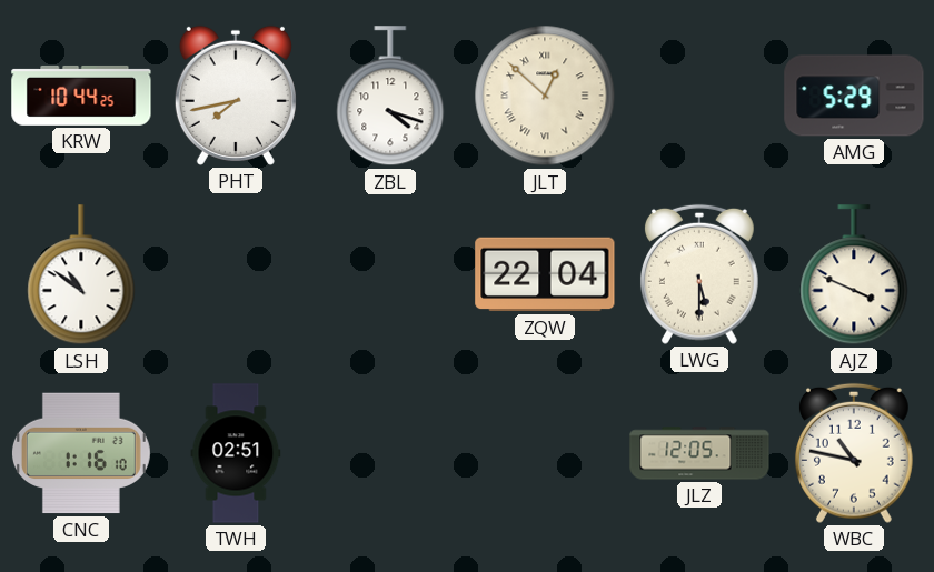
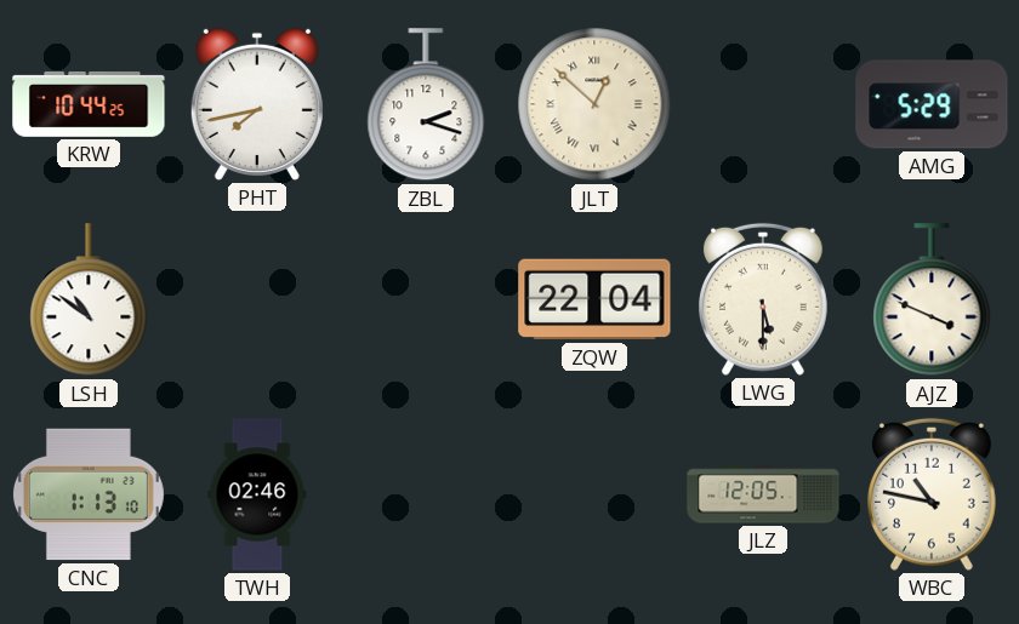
ZBL: 4:18 -> 2:18
CNC: 1:16 -> 1:13
TWH: 02:51 -> 02:46
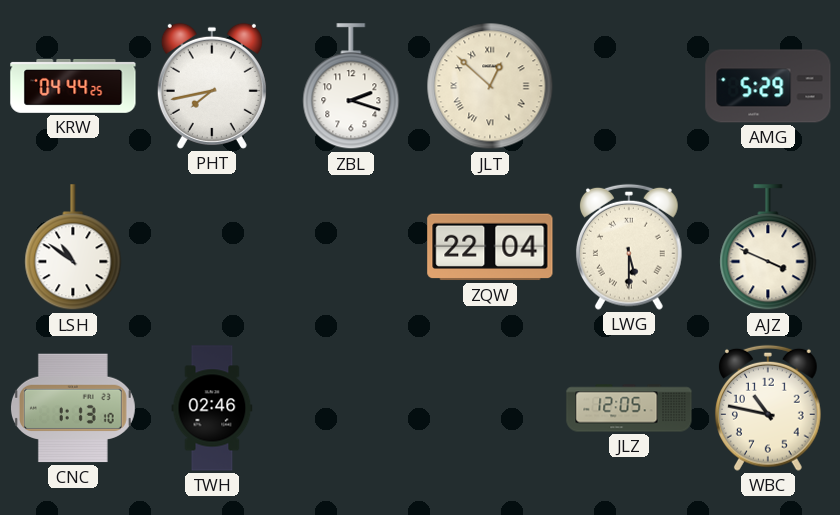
KRW: 10:44 -> 04:44
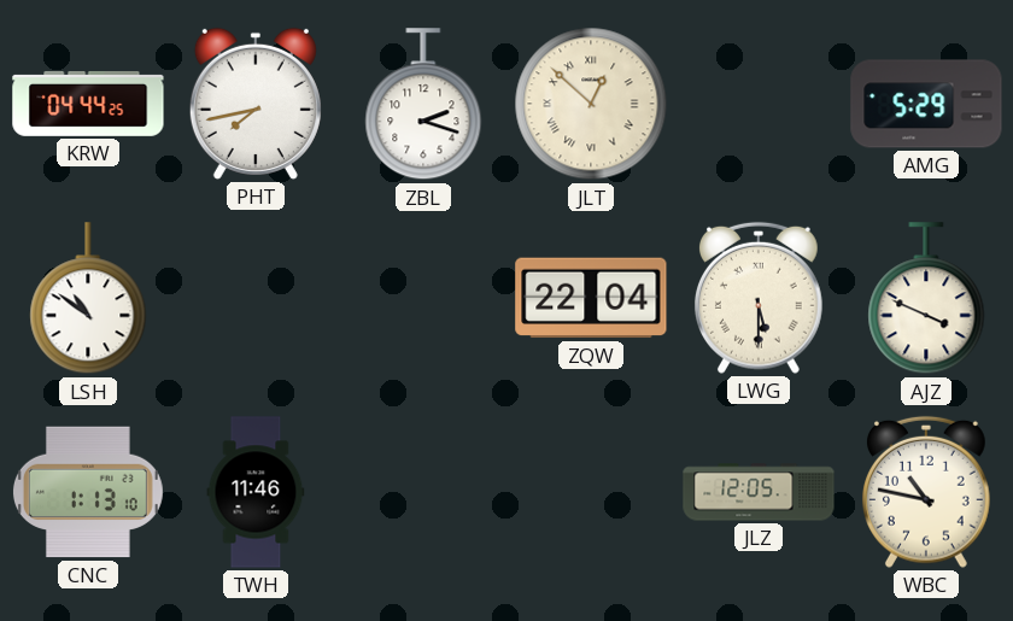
TWH: 02:46 -> 11:46
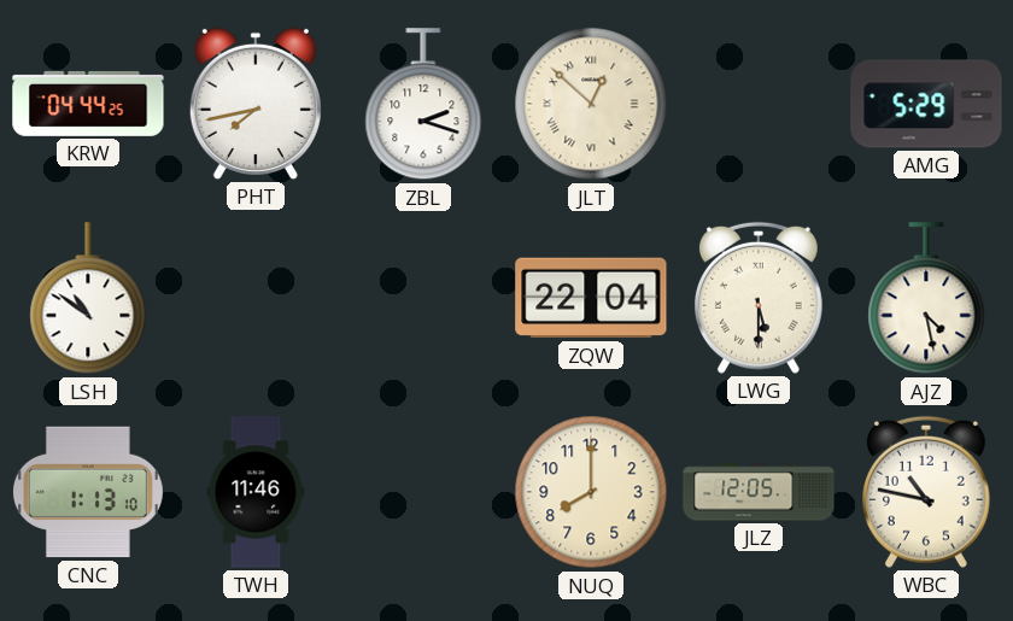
AJZ: 3:49 -> 4:28
NUQ: none -> 8:00
